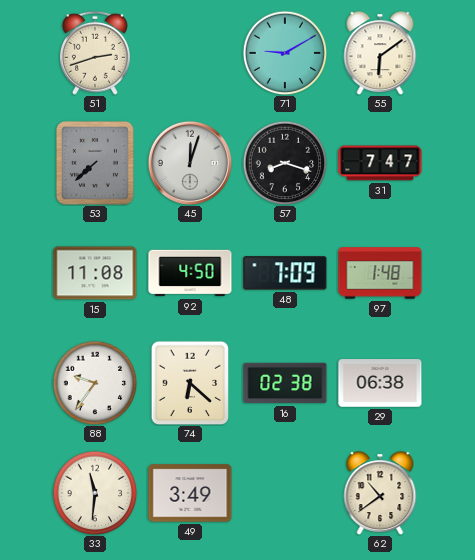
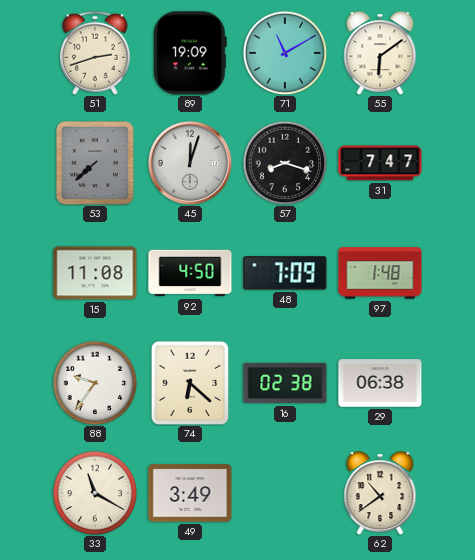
89: none -> 19:09
71: 9:10 -> 11:10
33: 11:31 -> 11:20
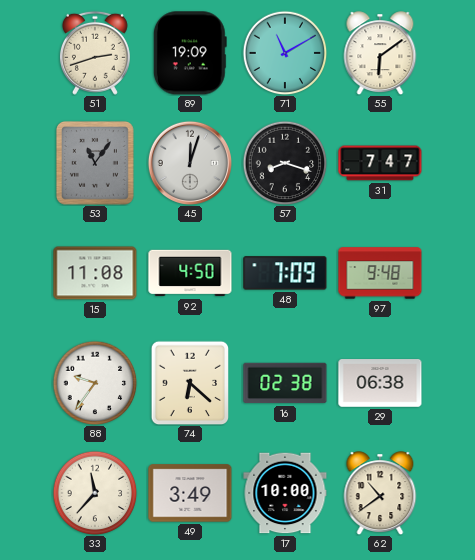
53: 7:38 -> 11:06
97: 1:48 -> 9:48
33: 11:20 -> 11:37
17: none -> 10:00
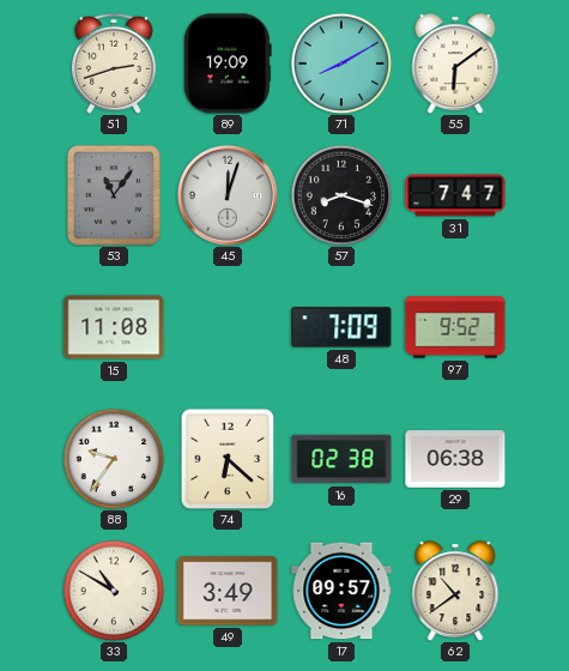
71: 11:10 -> 8:10
92: 4:50 -> none
97: 9:48 -> 9:52
33: 11:37 -> 10:50
17: 10:00 -> 09:57
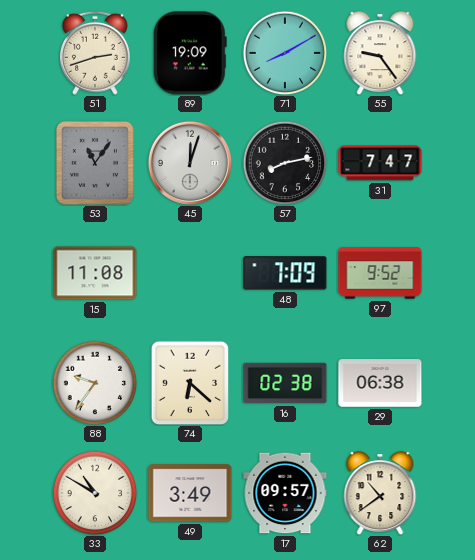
55: 6:09 -> 9:24
57: 8:18 -> 8:13
